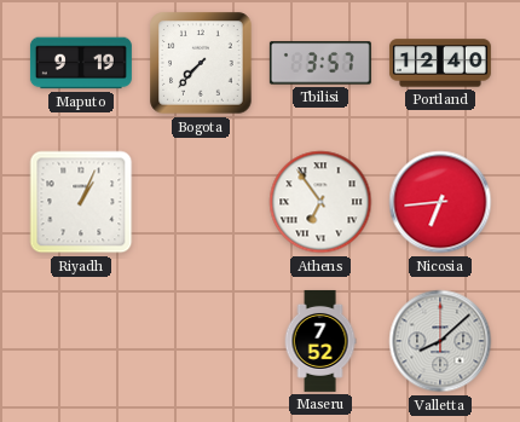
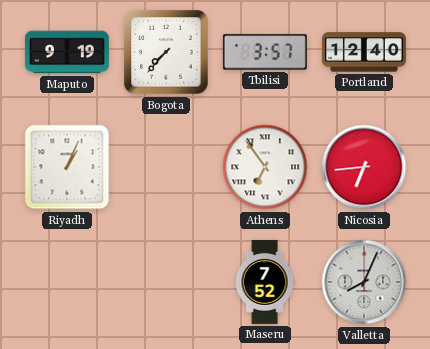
Valletta: 8:08 -> 8:04
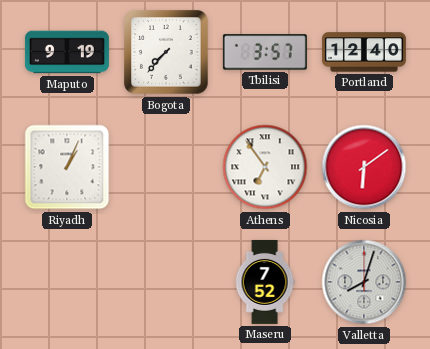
Nicosia: 6:44 -> 6:09
Valletta: 8:04 -> 8:03
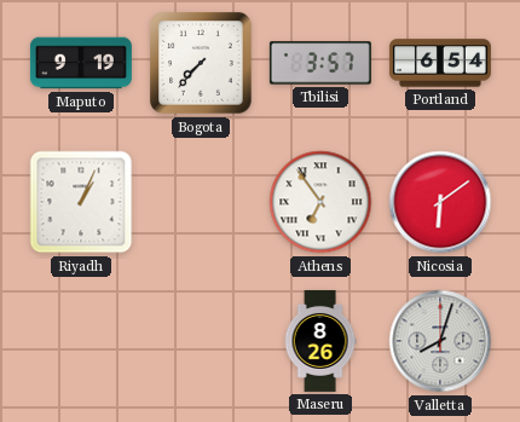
Portland: 12:40 -> 6:54
Maseru: 7:52 -> 8:26
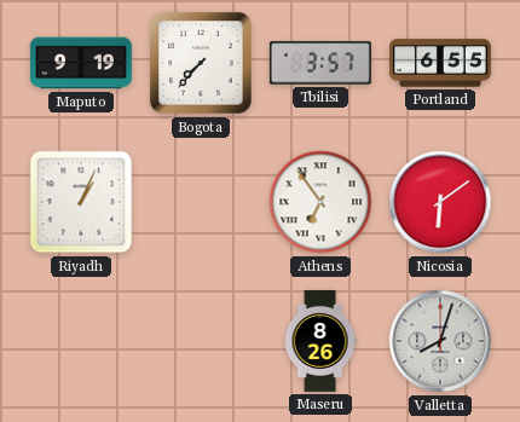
Portland: 6:54 -> 6:55
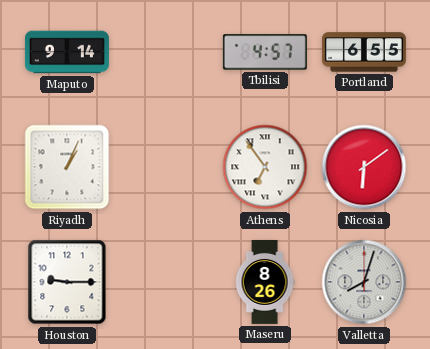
Maputo: 9:19 -> 9:14
Bogota: 7:37 -> none
Tbilisi: 3:57 -> 4:57
Houston: none -> 9:15
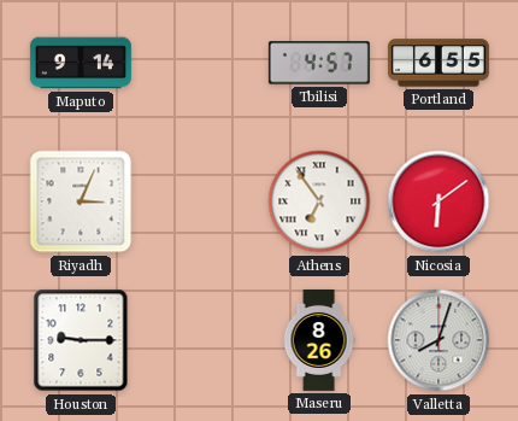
Riyadh: 1:04 -> 3:04
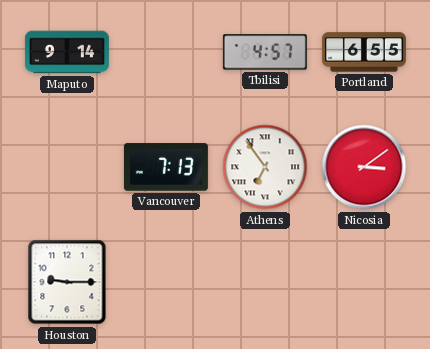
Riyadh: 3:04 -> none
Vancouver: none -> 7:13
Nicosia: 6:09 -> 3:09
Maseru: 8:26 -> none
Valletta: 8:03 -> none
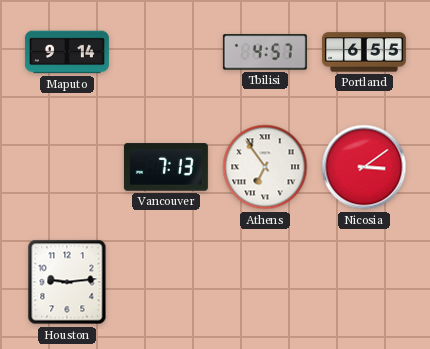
Houston: 9:15 -> 9:14
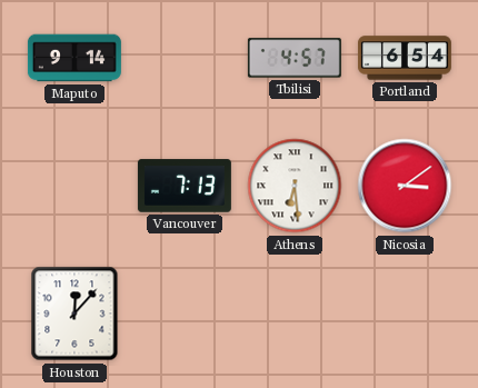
Portland: 6:55 -> 6:54
Athens: 6:54 -> 6:29
Houston: 9:14 -> 12:07
